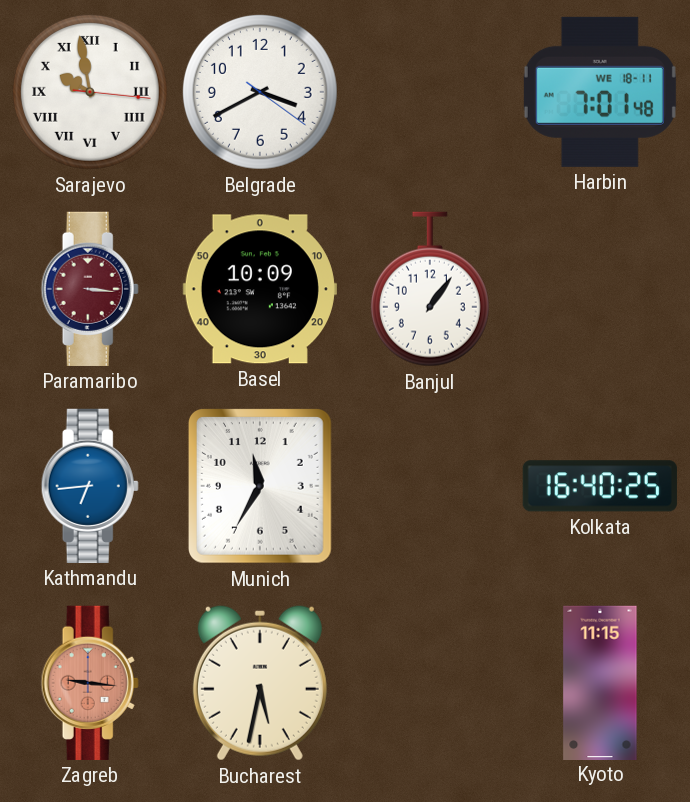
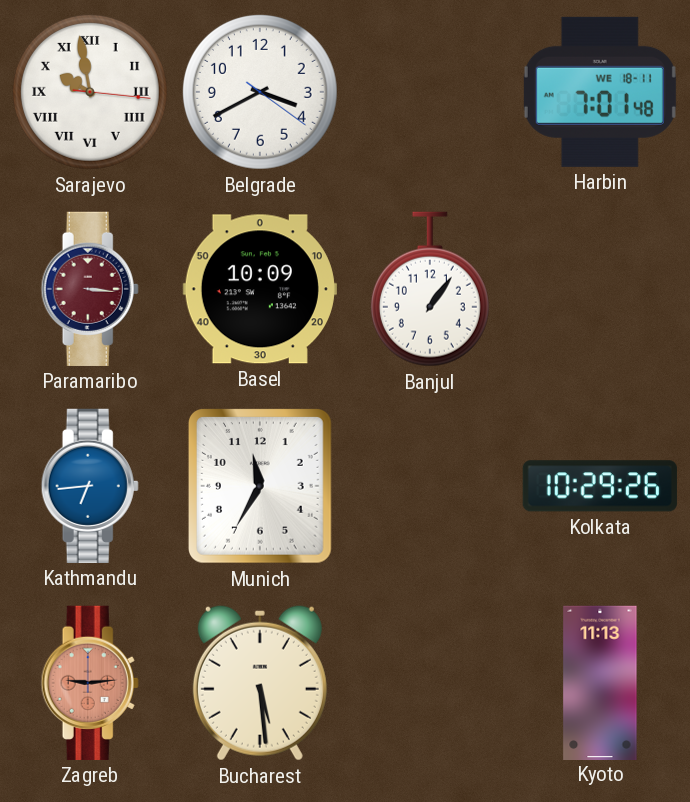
Kolkata: 16:40 -> 10:29
Zagreb: 9:16 -> 9:14
Bucharest: 5:32 -> 5:29
Kyoto: 11:15 -> 11:13
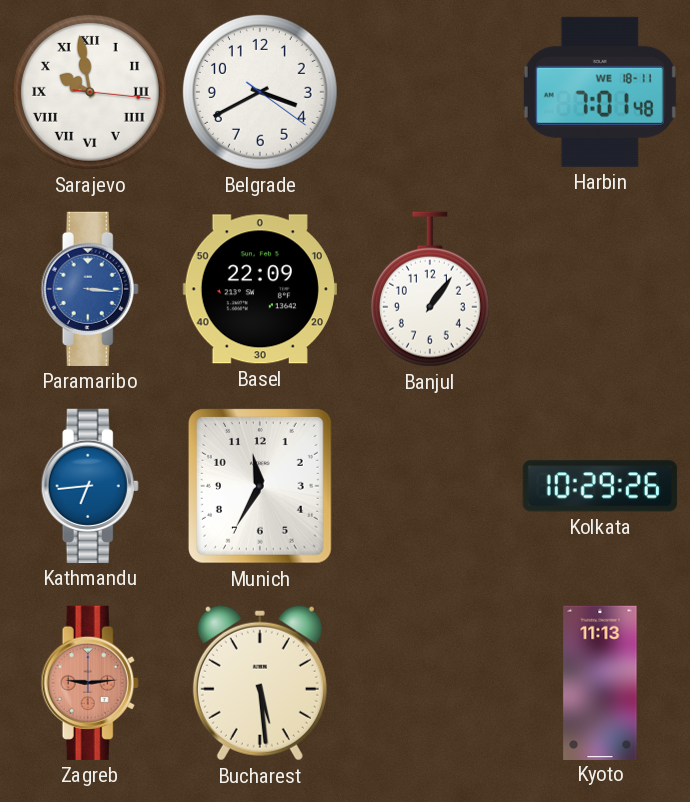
Paramaribo dial: burgundy -> blue
Basel: 10:09 -> 22:09
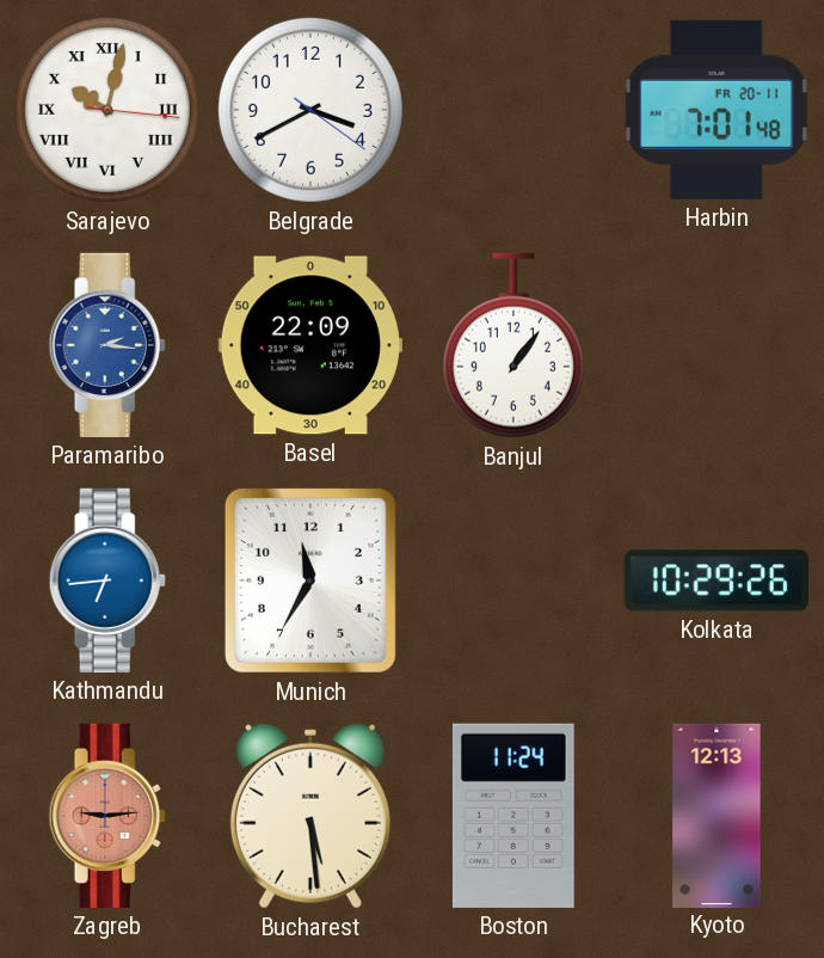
Sarajevo: 9:58 -> 10:02
Harbin date: WE 18-11 -> FR 20-11
Paramaribo: 3:16 -> 2:16
Boston: none -> 11:24
Kyoto: 11:13 -> 12:13
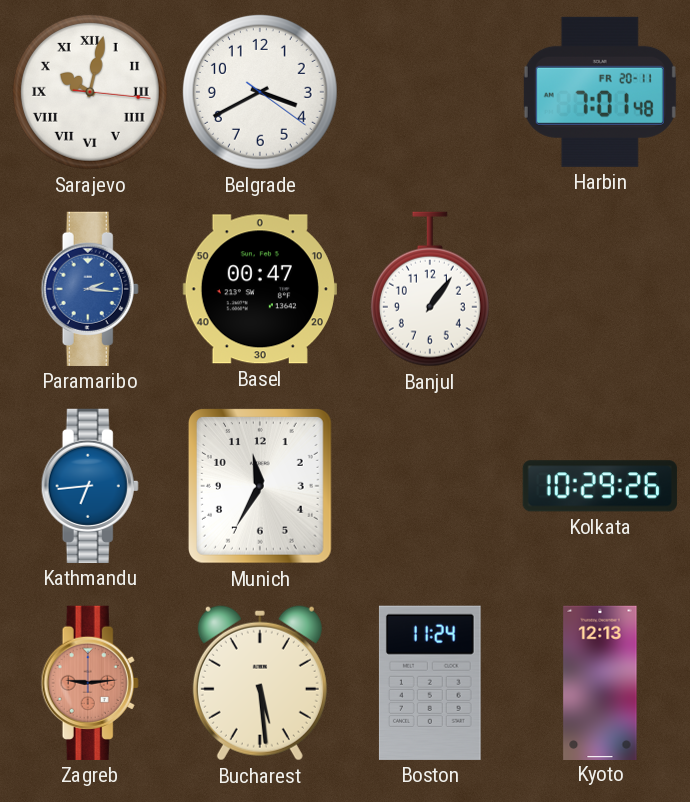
Basel: 22:09 -> 00:47
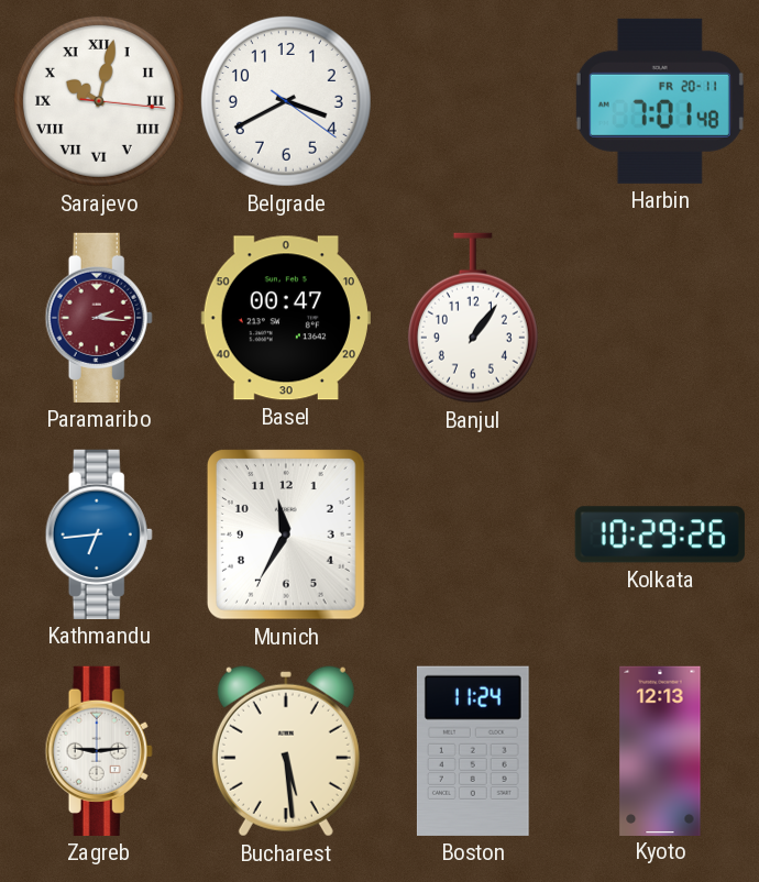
Paramaribo dial: blue -> burgundy
Zagreb dial: salmon -> white
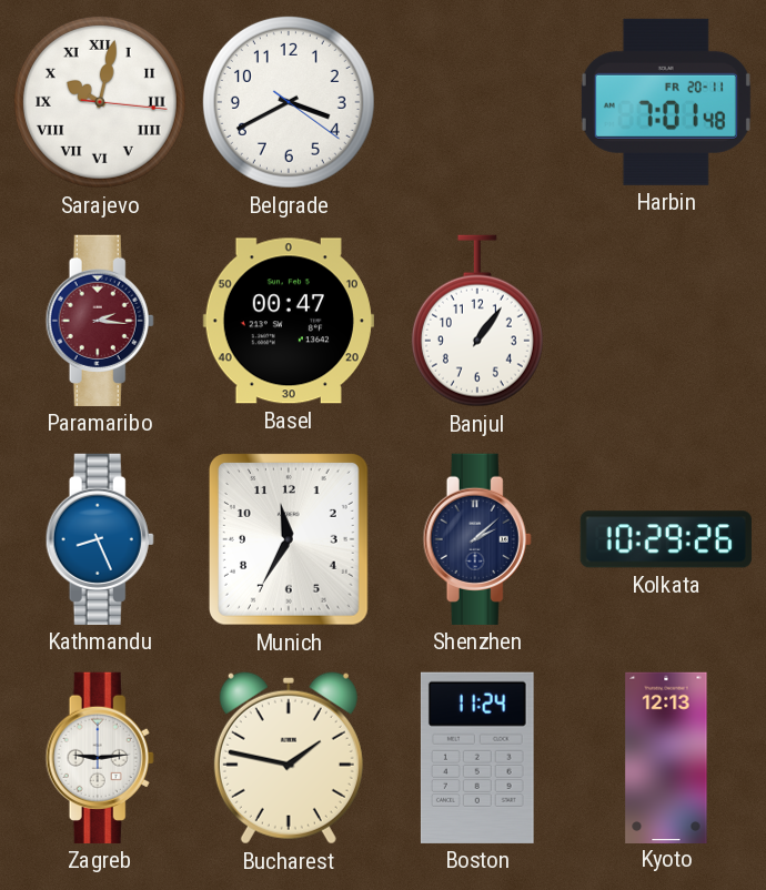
Kathmandu: 6:44 -> 8:26
Shenzhen: none -> 2:08
Bucharest: 5:29 -> 1:47
